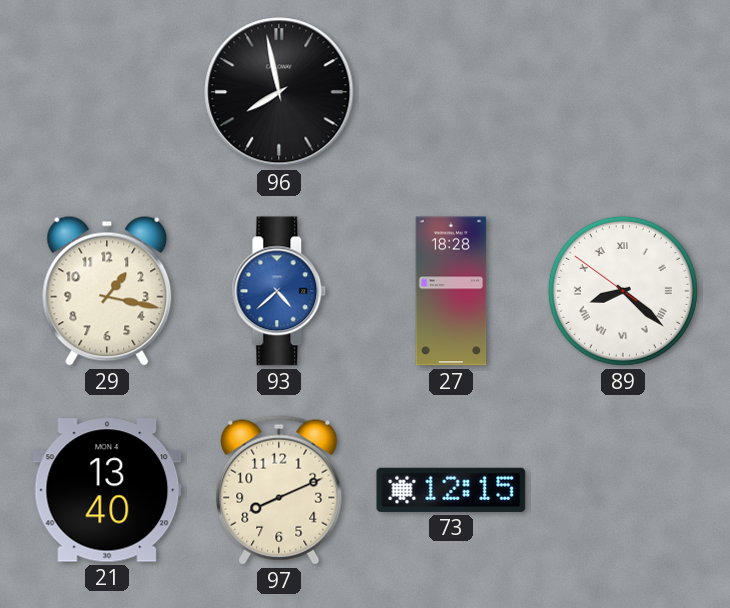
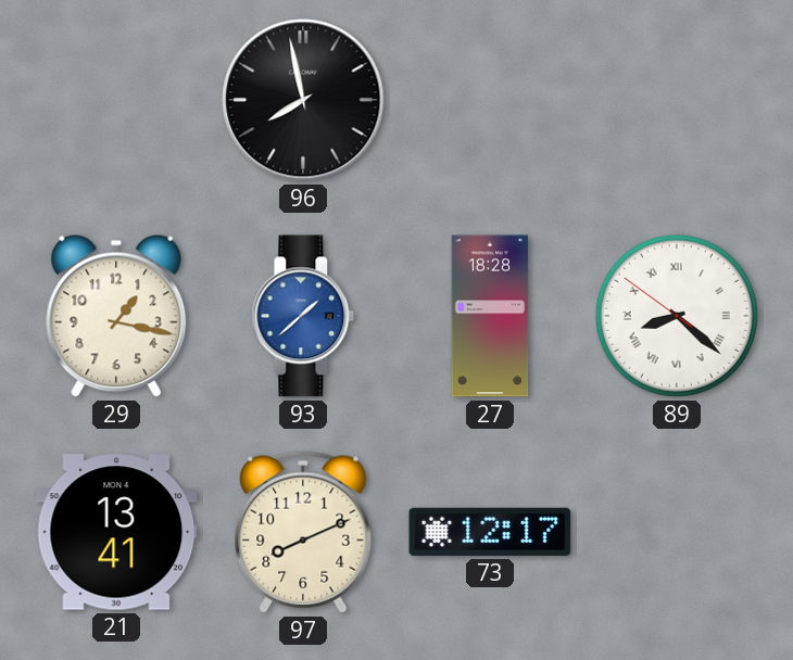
93: 4:38 -> 1:38
21: 13:40 -> 13:41
73: 12:15 -> 12:17
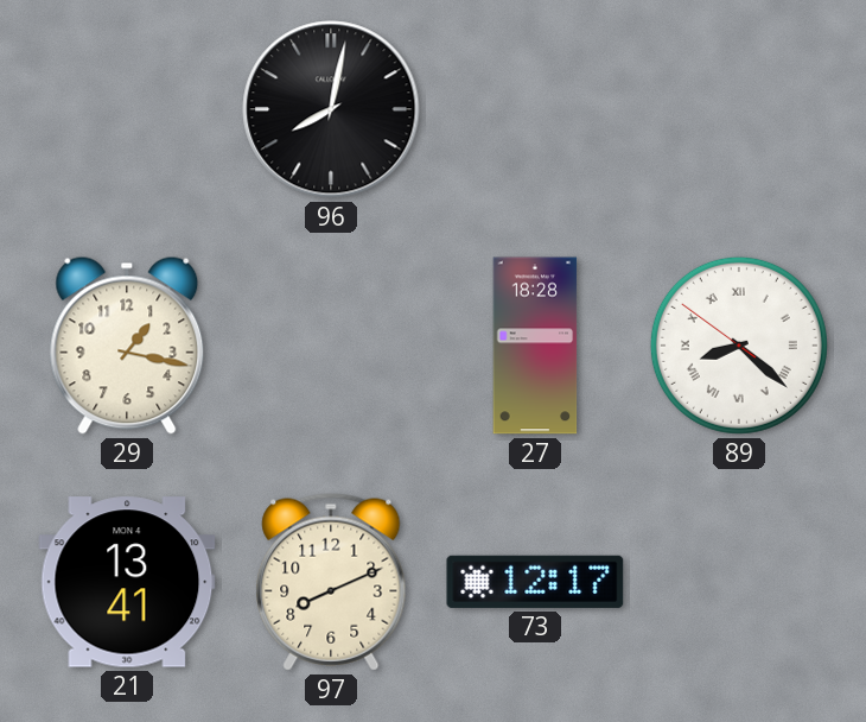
96: 7:58 -> 8:02
93: 1:38 -> none
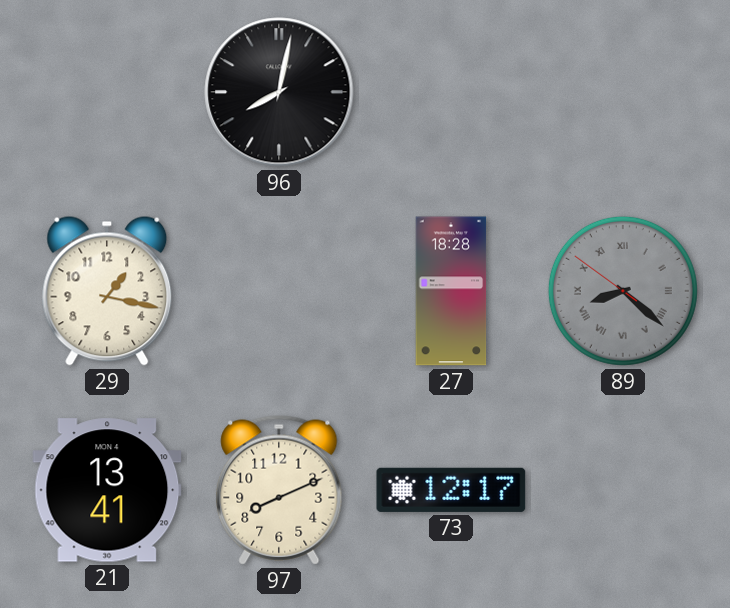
89 dial: white -> grey
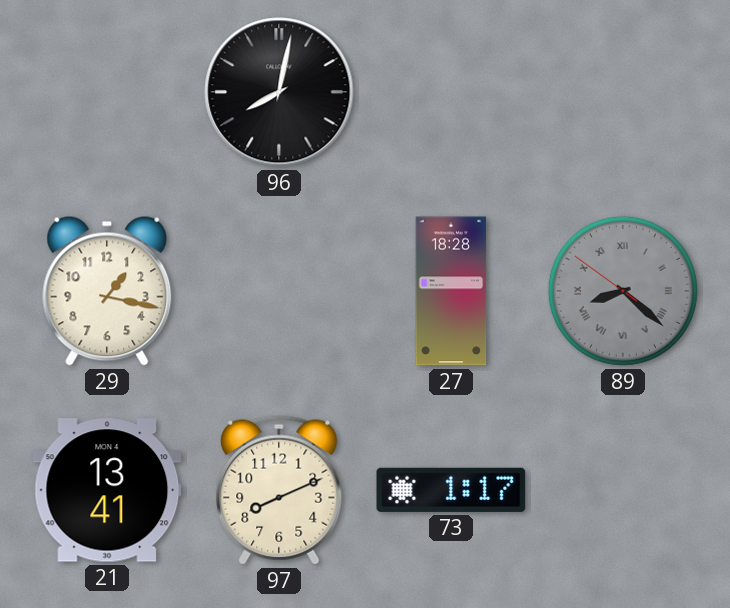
73: 12:17 -> 1:17
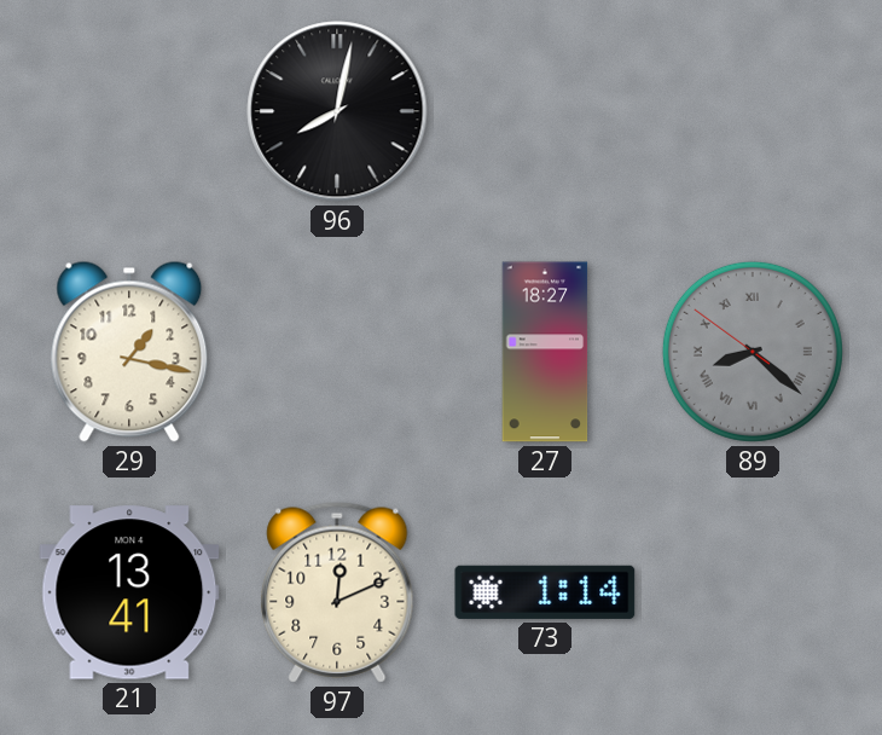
27: 18:28 -> 18:27
97: 8:11 -> 12:11
73: 1:17 -> 1:14
